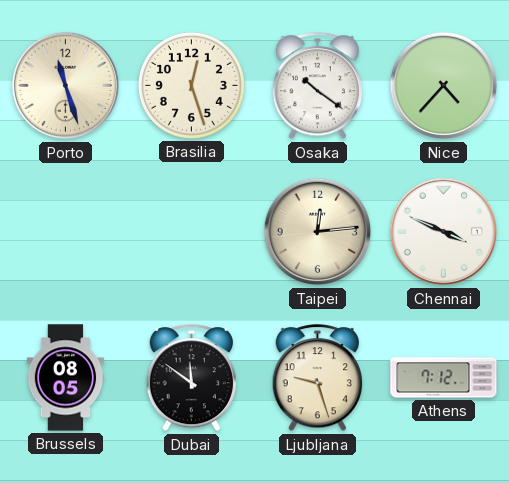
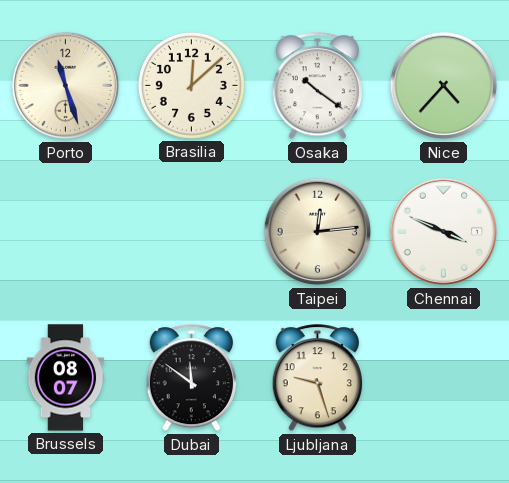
Brasilia: 12:27 -> 12:08
Brussels: 08:05 -> 08:07
Athens: 7:12 -> none
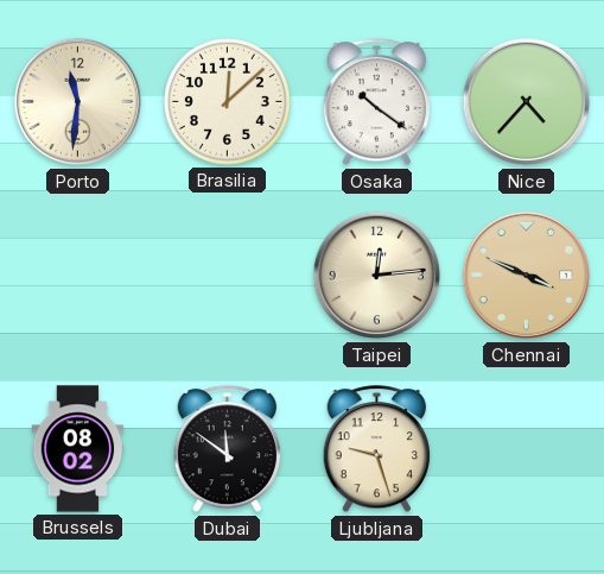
Porto: 11:27 -> 11:31
Chennai dial: white -> champagne
Brussels: 08:07 -> 08:02
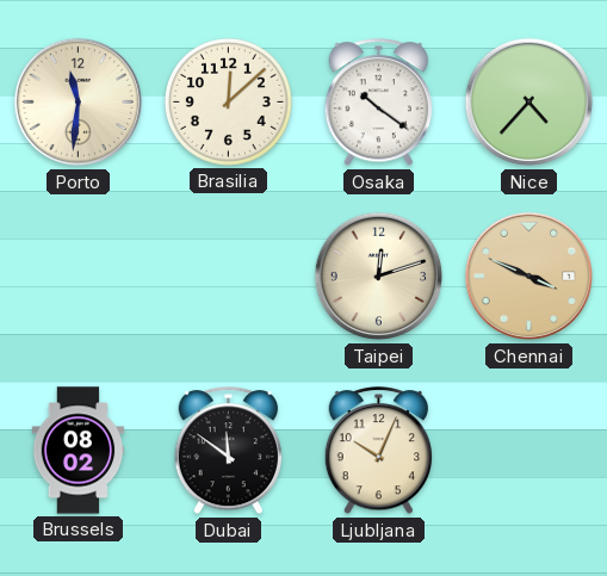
Taipei: 12:14 -> 12:12
Ljubljana: 9:27 -> 10:04
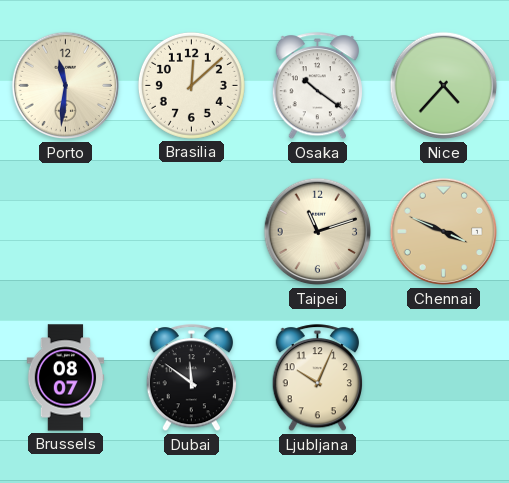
Taipei: 12:12 -> 11:12
Brussels: 08:02 -> 08:07
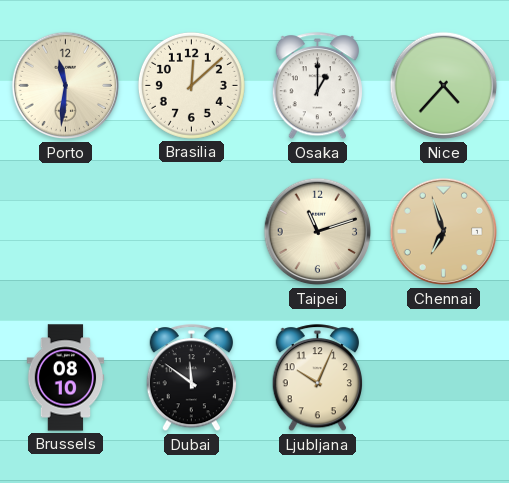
Osaka: 10:21 -> 1:00
Chennai: 3:49 -> 6:57
Brussels: 08:07 -> 08:10
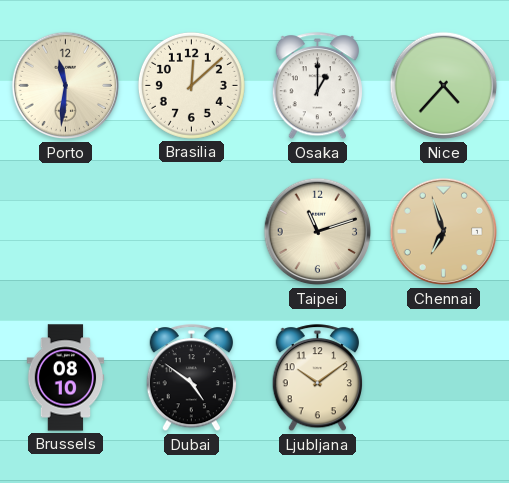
Dubai: 11:51 -> 4:51
Ljubljana: 10:04 -> 10:09
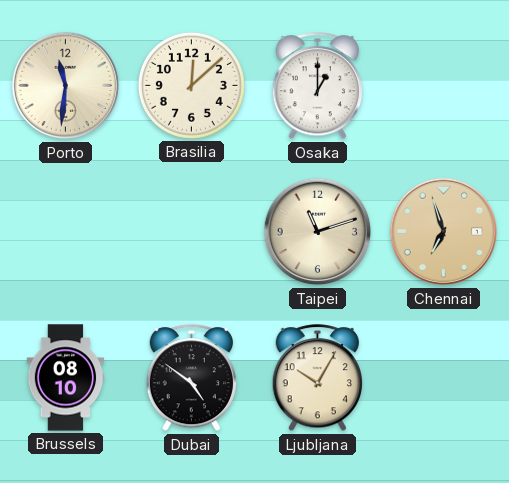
Nice: 4:37 -> none
Ljubljana: 10:09 -> 10:05
